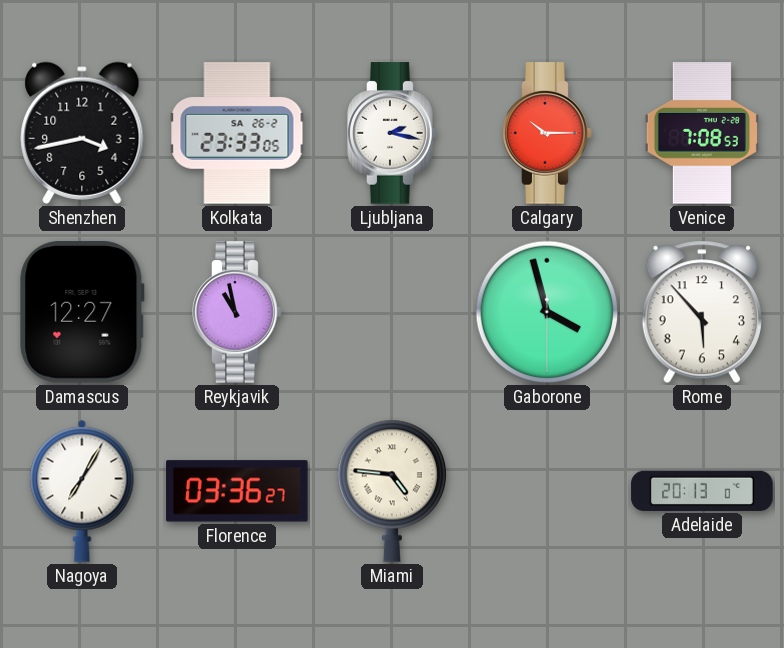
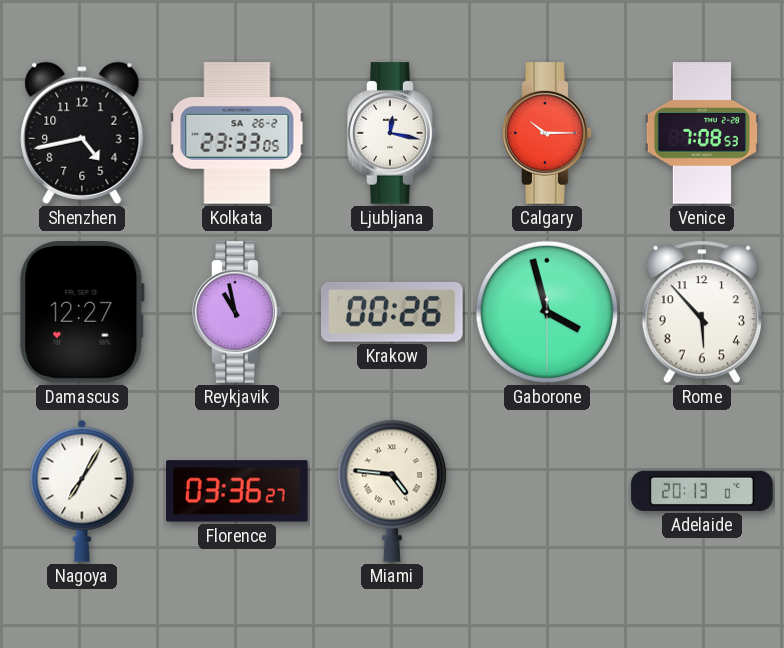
Shenzhen: 3:43 -> 4:43
Ljubljana: 2:17 -> 12:17
Krakow: none -> 00:26
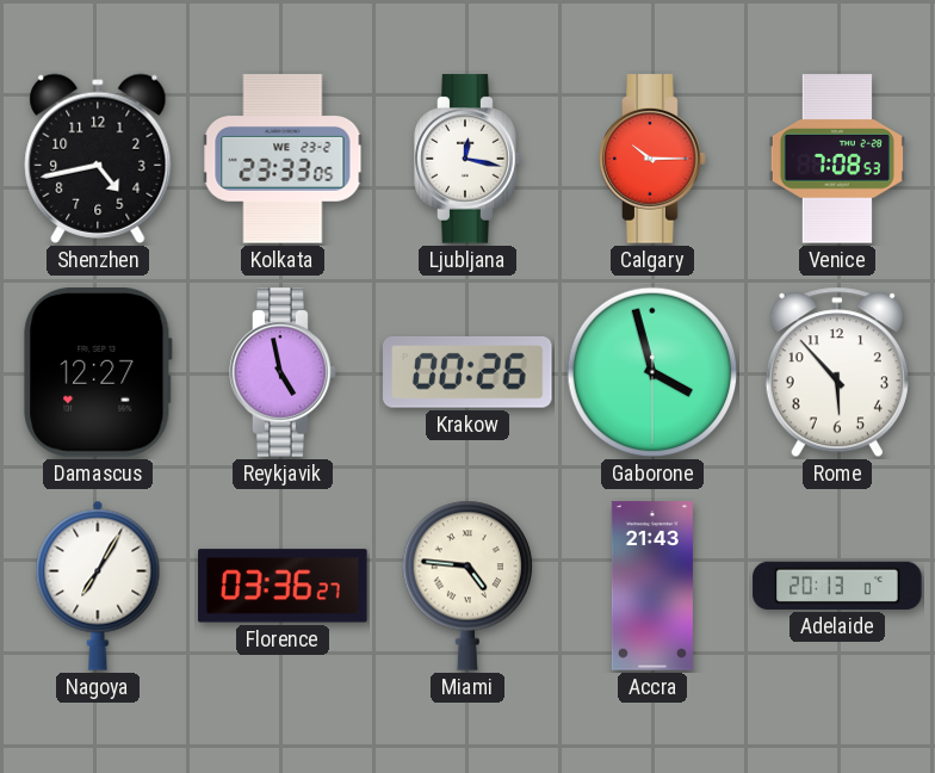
Kolkata date: SA 26-2 -> WE 23-2
Reykjavik: 10:58 -> 4:58
Accra: none -> 21:43
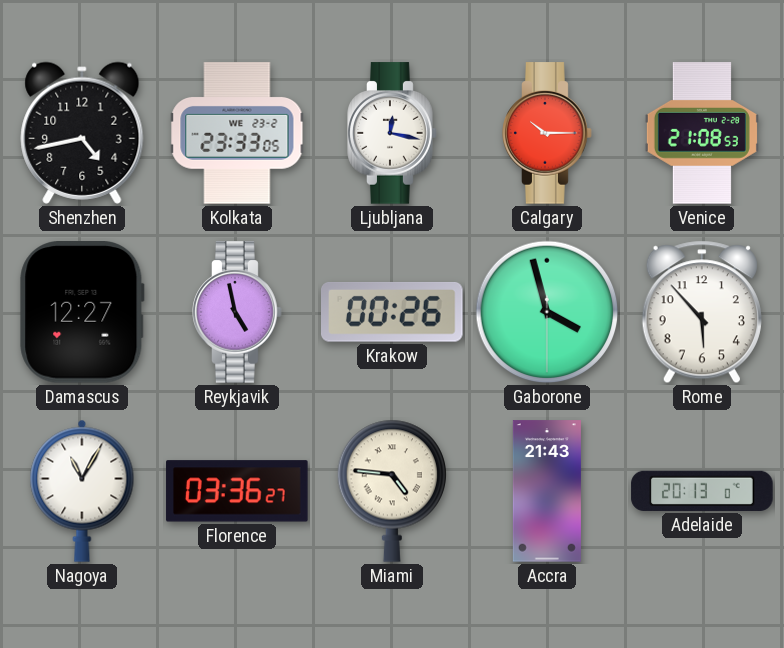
Venice: 7:08 -> 21:08
Nagoya: 7:05 -> 11:05
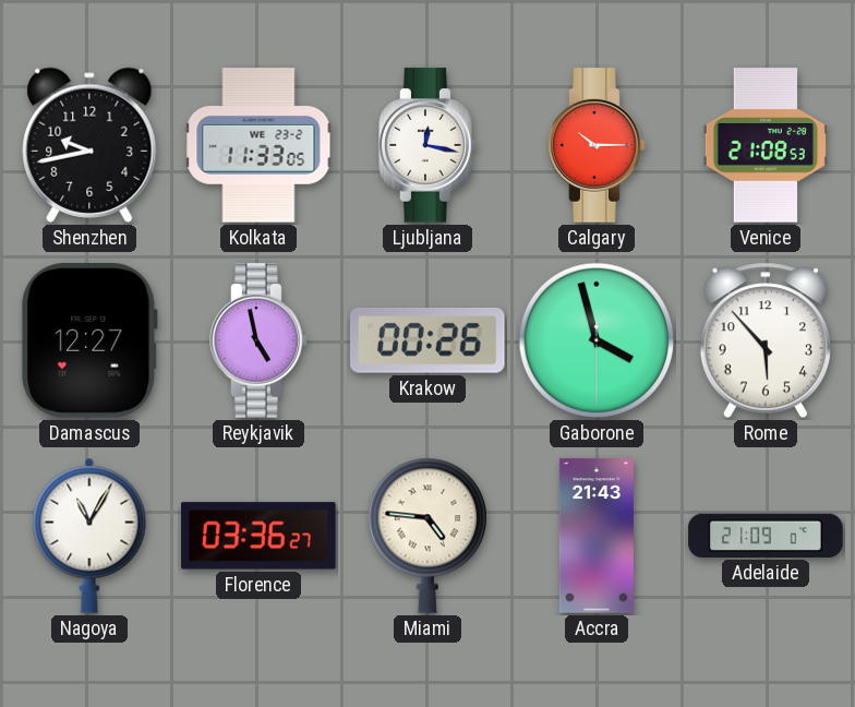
Shenzhen: 4:43 -> 9:43
Kolkata: 23:33 -> 11:33
Adelaide: 20:13 -> 21:09
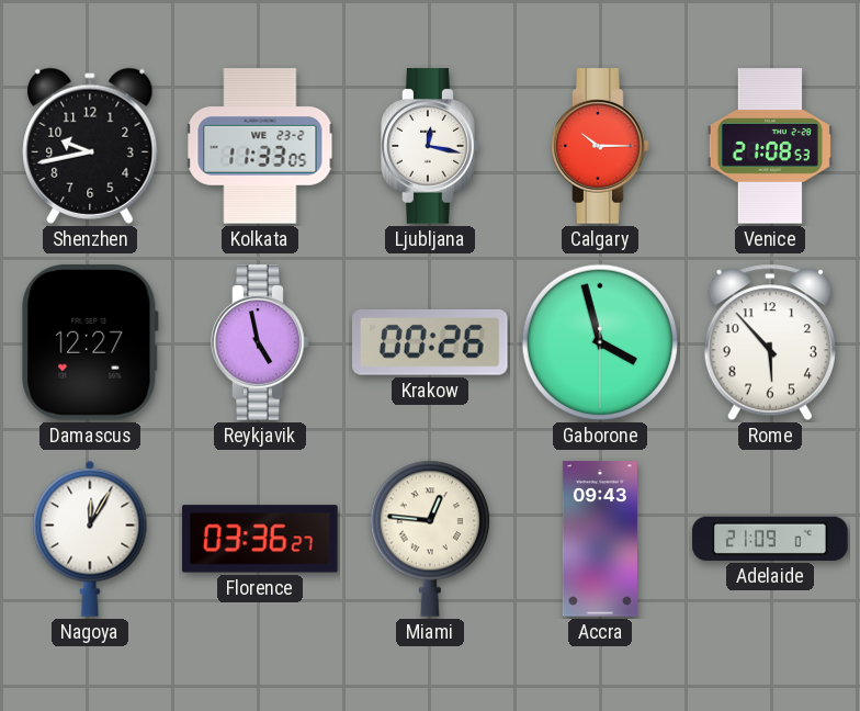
Nagoya: 11:05 -> 12:05
Miami: 4:46 -> 12:46
Accra: 21:43 -> 09:43
